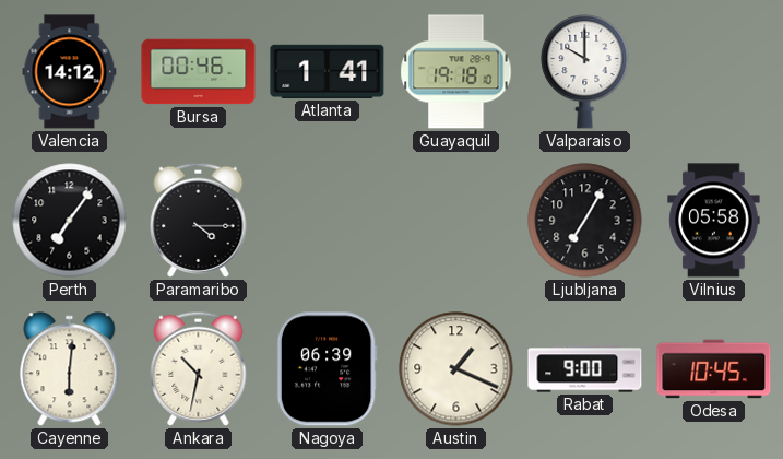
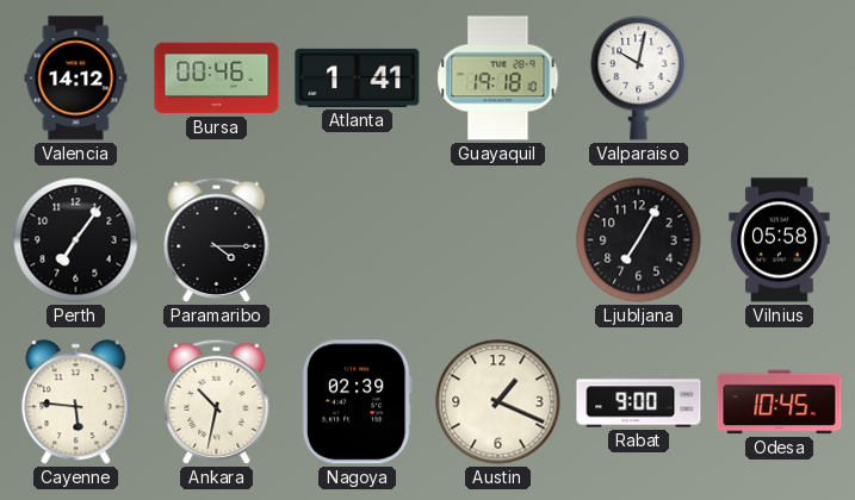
Valparaiso: 10:00 -> 10:02
Cayenne: 6:01 -> 5:46
Nagoya: 06:39 -> 02:39
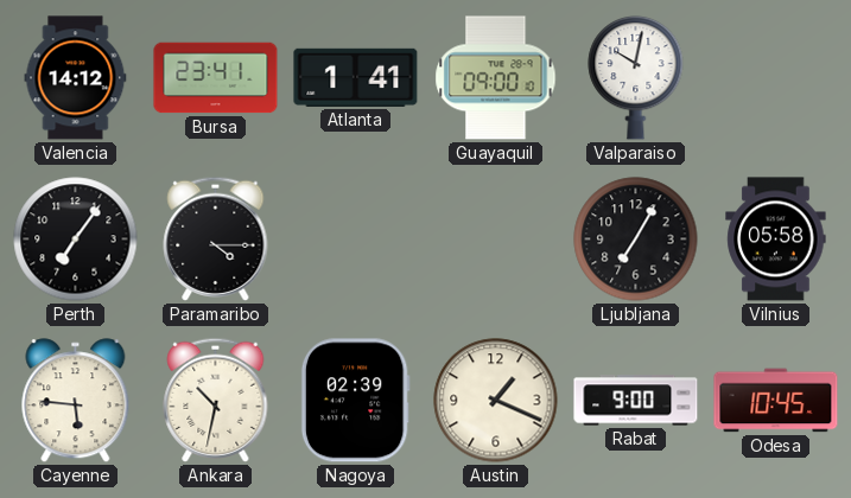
Bursa: 00:46 -> 23:41
Guayaquil: 19:18 -> 09:00
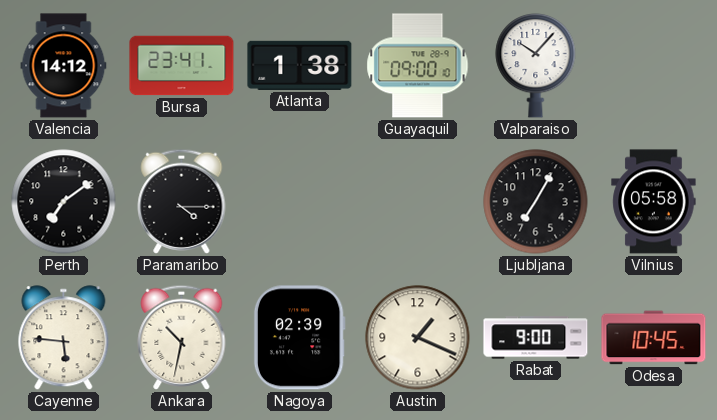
Atlanta: 1:41 -> 1:38
Valparaiso: 10:02 -> 10:07
Perth: 7:06 -> 7:09
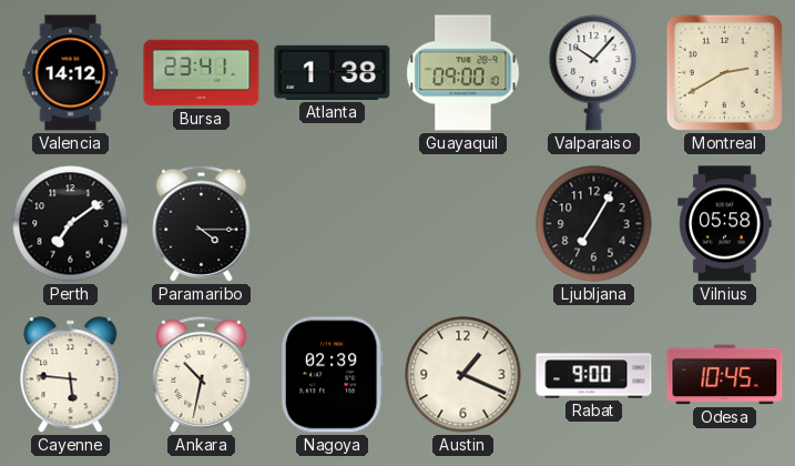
Montreal: none -> 2:40
